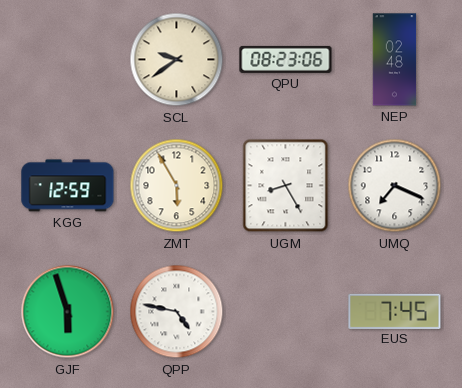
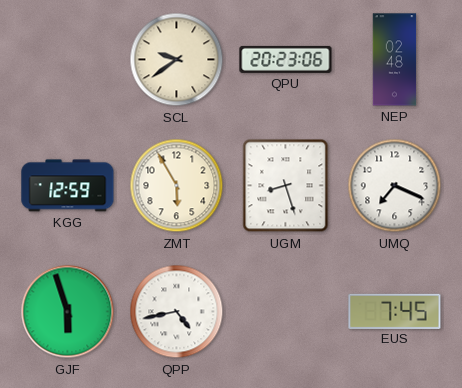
QPU: 08:23 -> 20:23
UGM: 8:25 -> 8:27
QPP: 4:47 -> 4:43
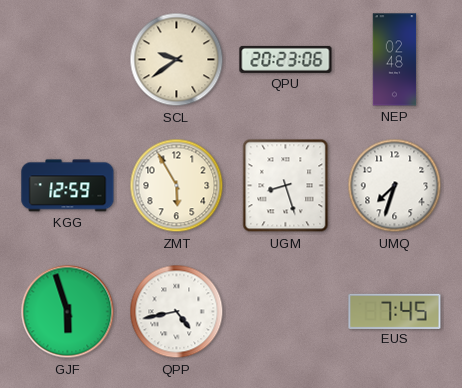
UMQ: 7:19 -> 7:33
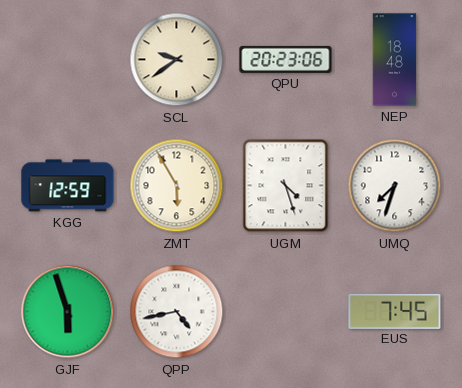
NEP: 02:48 -> 18:48
UGM: 8:27 -> 4:27
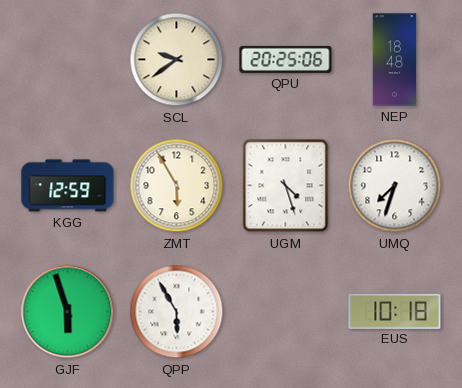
QPU: 20:23 -> 20:25
QPP: 4:43 -> 5:55
EUS: 7:45 -> 10:18
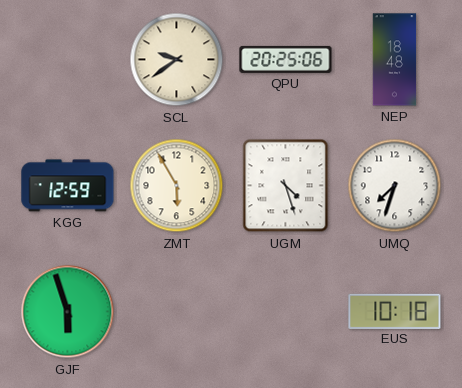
QPP: 5:55 -> none
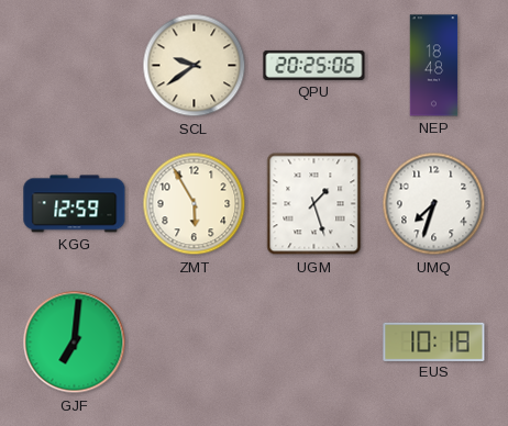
UGM: 4:27 -> 1:27
GJF: 5:57 -> 7:01
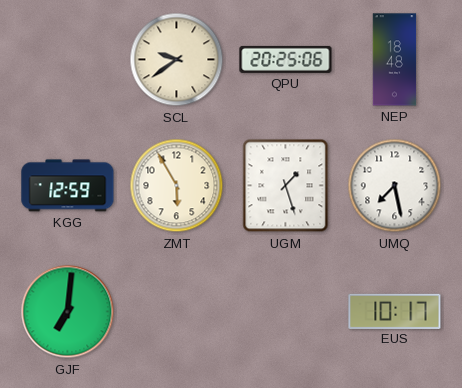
UMQ: 7:33 -> 7:28
EUS: 10:18 -> 10:17
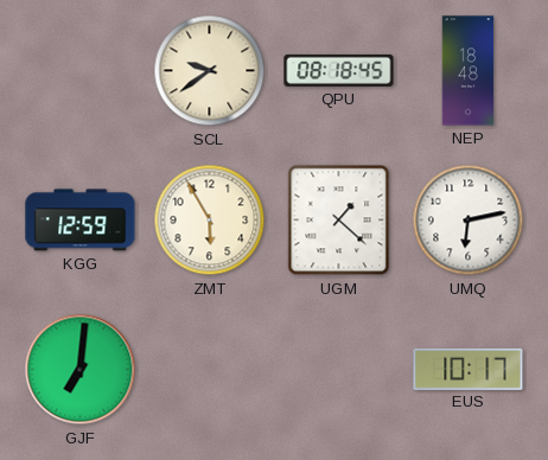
QPU: 20:25 -> 08:18
UGM: 1:27 -> 1:22
UMQ: 7:28 -> 6:13
